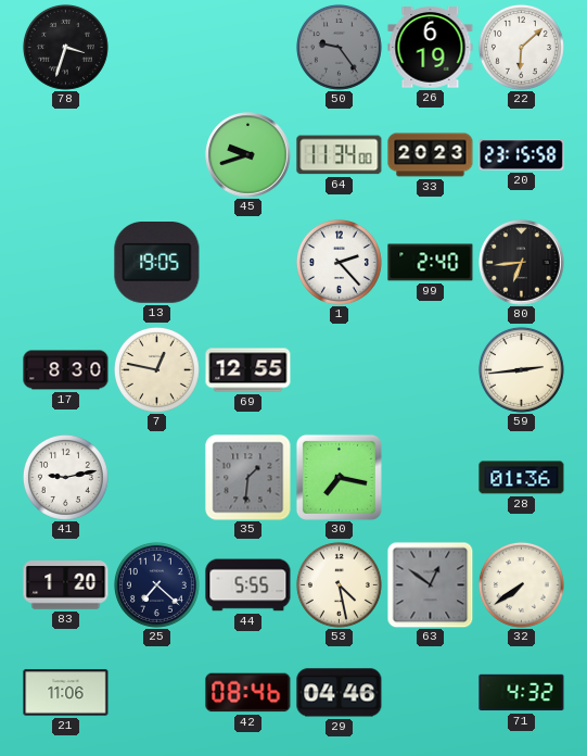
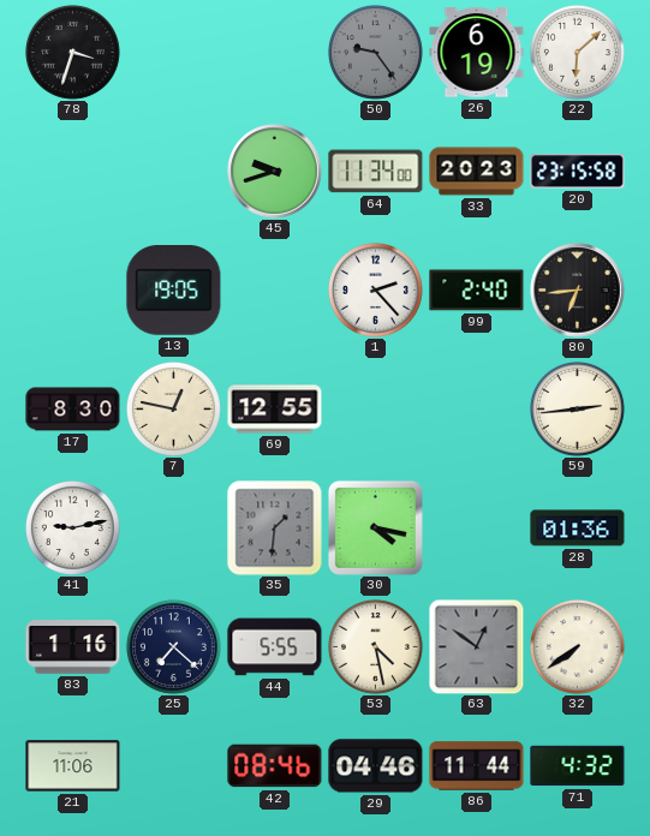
30: 7:17 -> 4:17
83: 1:20 -> 1:16
86: none -> 11:44
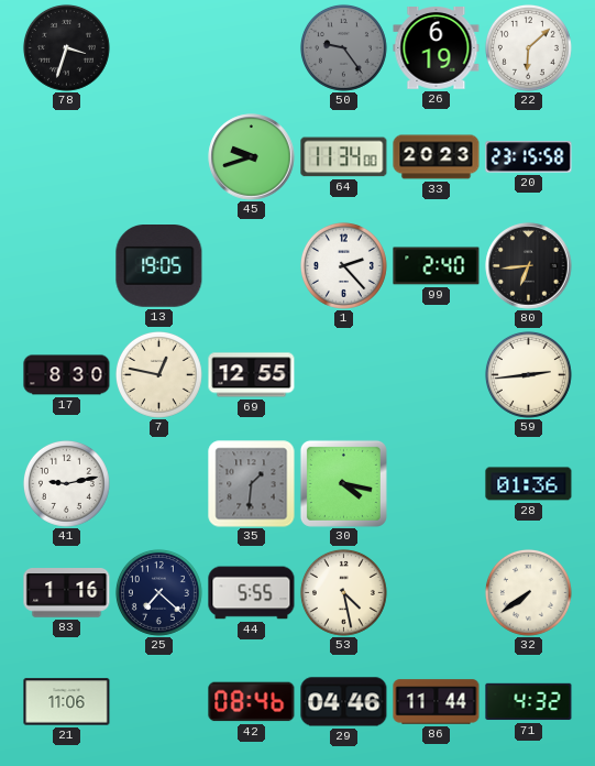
63: 12:51 -> none
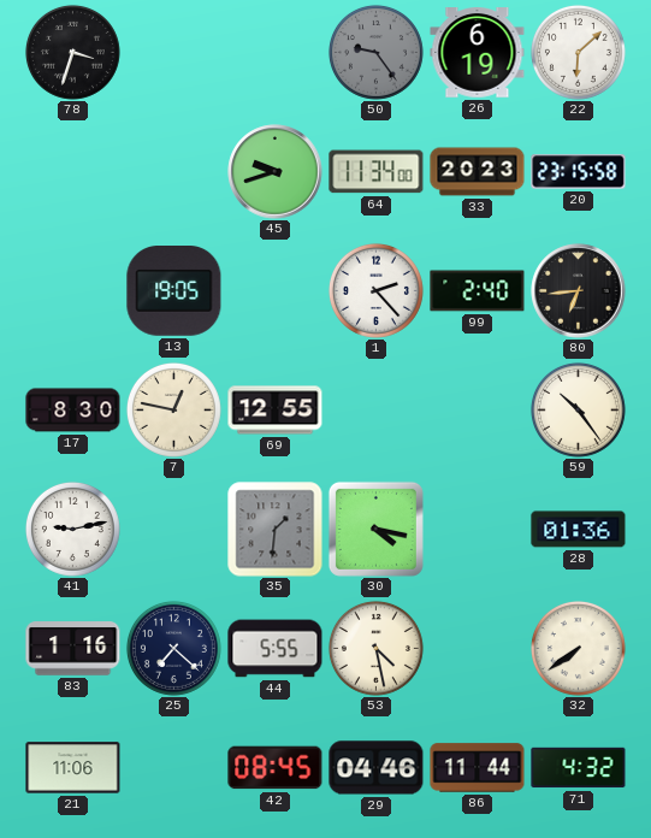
59: 2:44 -> 10:24
42: 08:46 -> 08:45
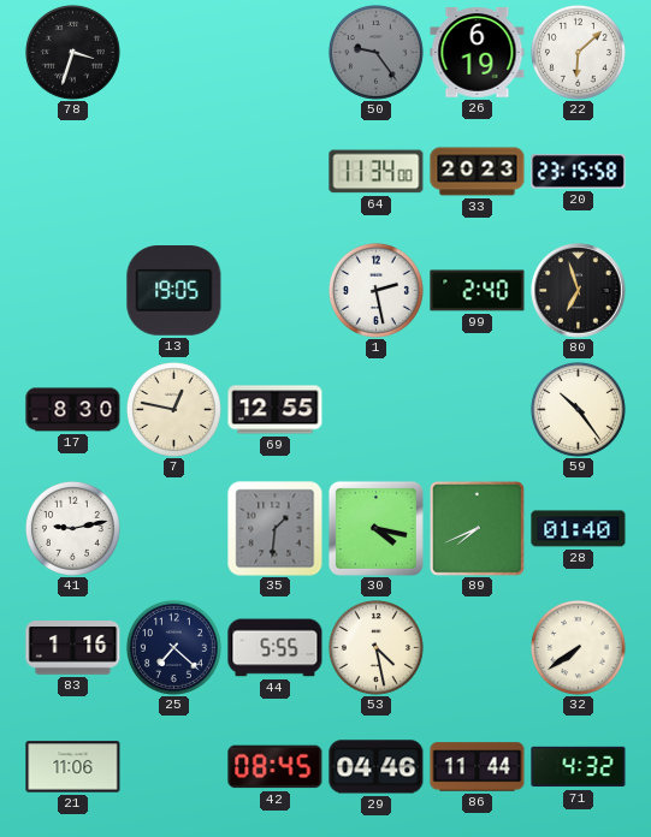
45: 9:42 -> none
1: 2:23 -> 2:28
80: 6:44 -> 6:57
89: none -> 7:41
28: 01:36 -> 01:40
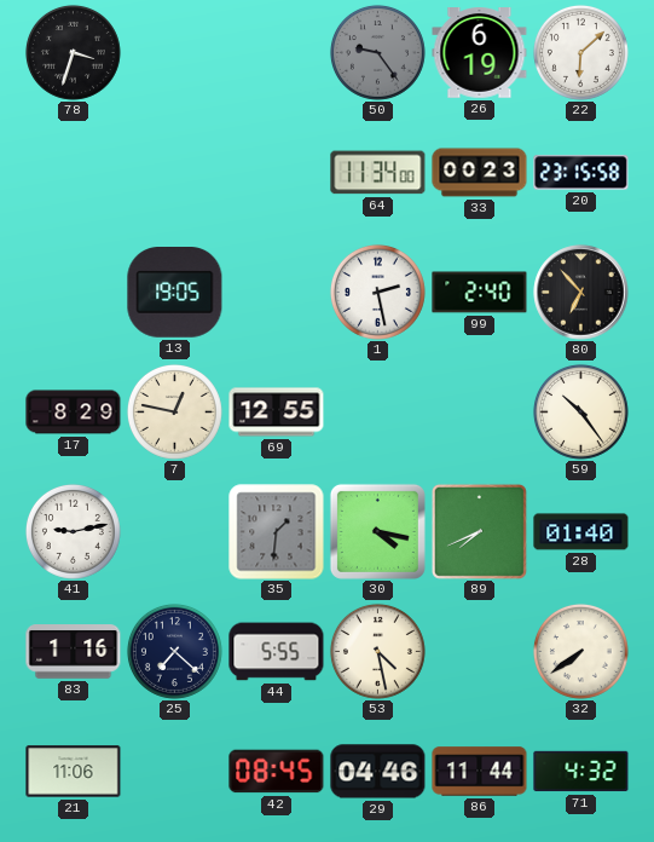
33: 20:23 -> 00:23
80: 6:57 -> 6:53
17: 8:30 -> 8:29
